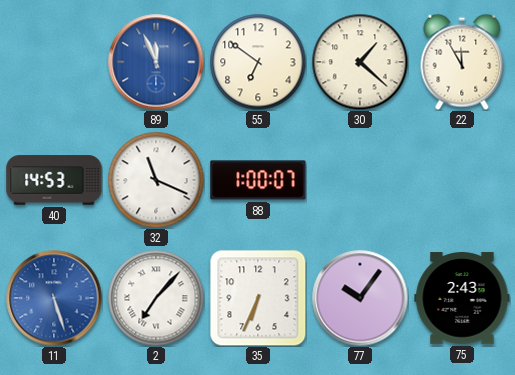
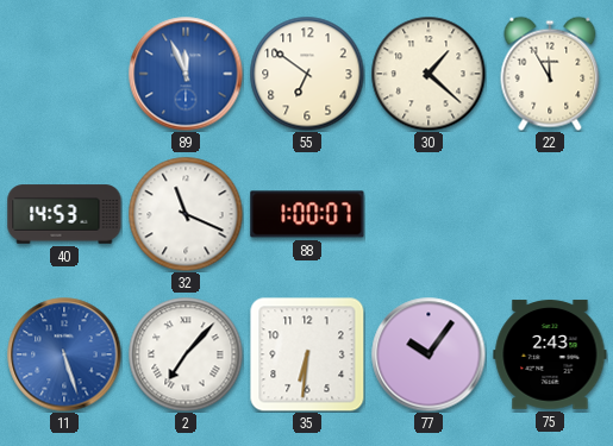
35: 6:34 -> 6:31
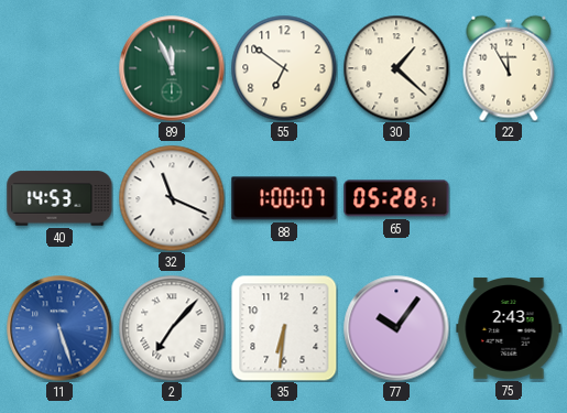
89 dial: blue -> green
65: none -> 05:28
